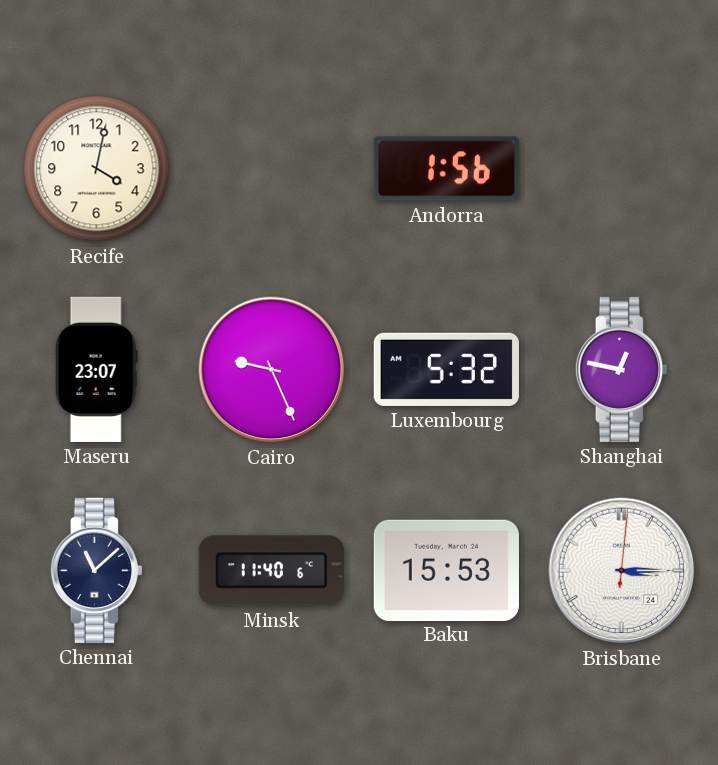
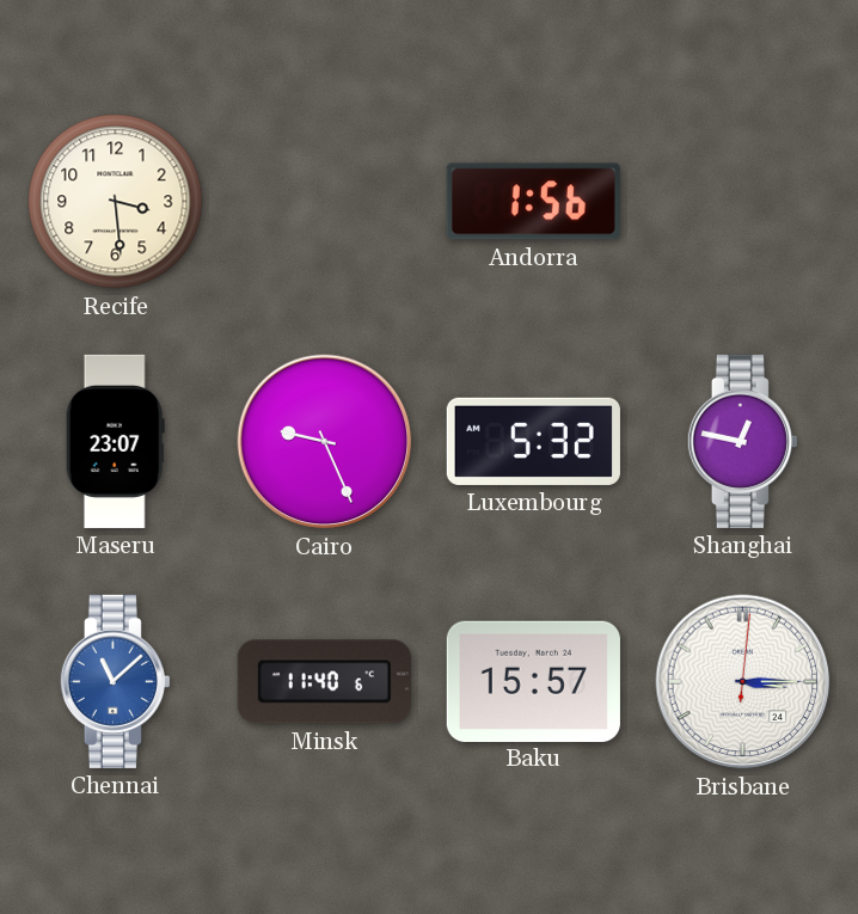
Recife: 4:02 -> 3:29
Chennai dial: navy -> blue
Baku: 15:53 -> 15:57
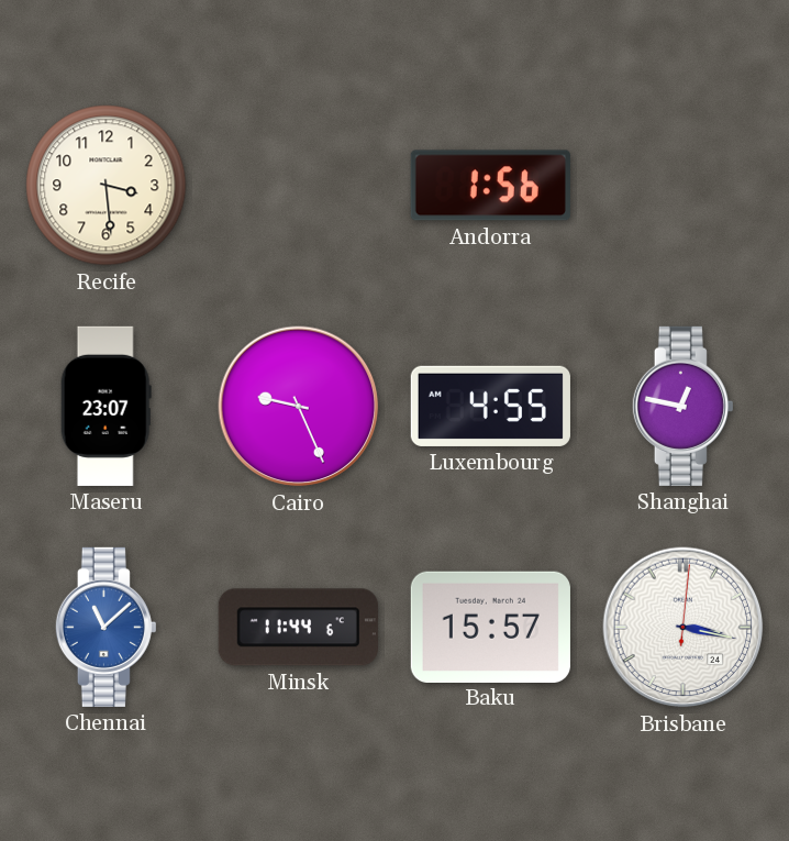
Luxembourg: 5:32 -> 4:55
Minsk: 11:40 -> 11:44
Brisbane: 3:15 -> 3:17
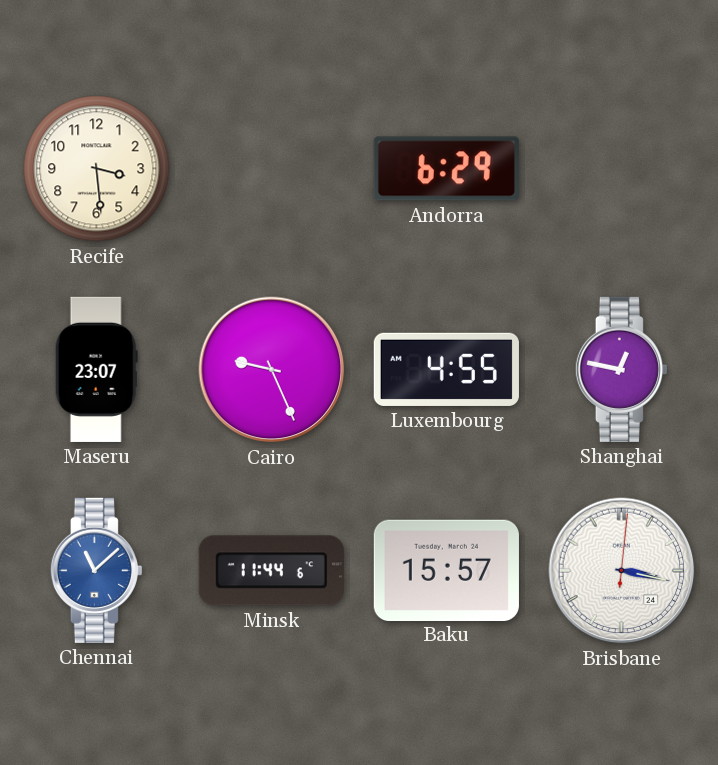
Andorra: 1:56 -> 6:29
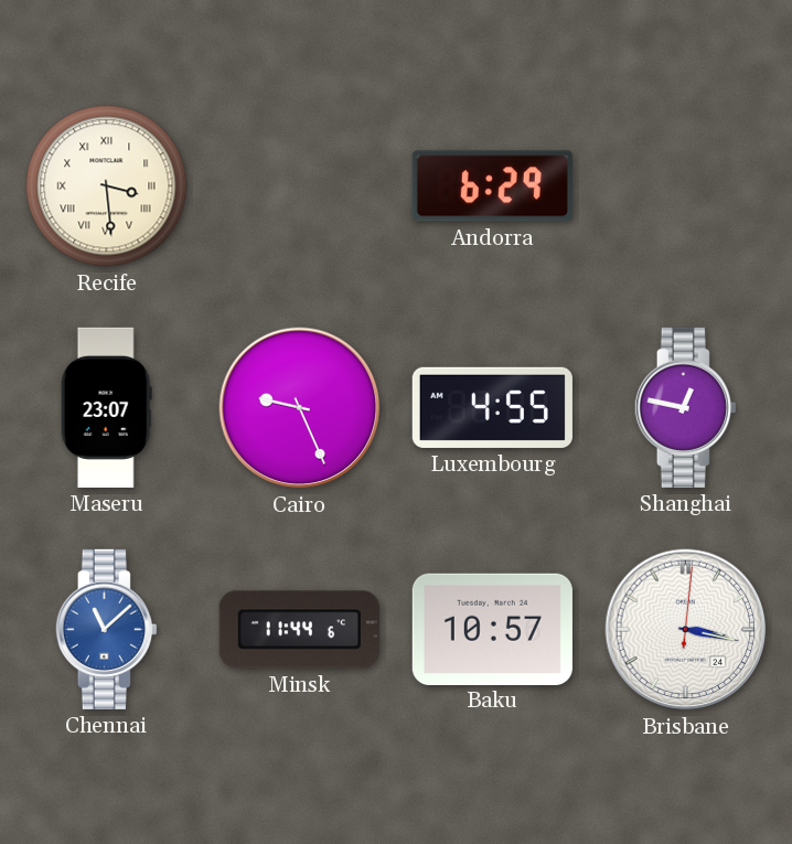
Recife numerals: Arabic -> Roman
Baku: 15:57 -> 10:57
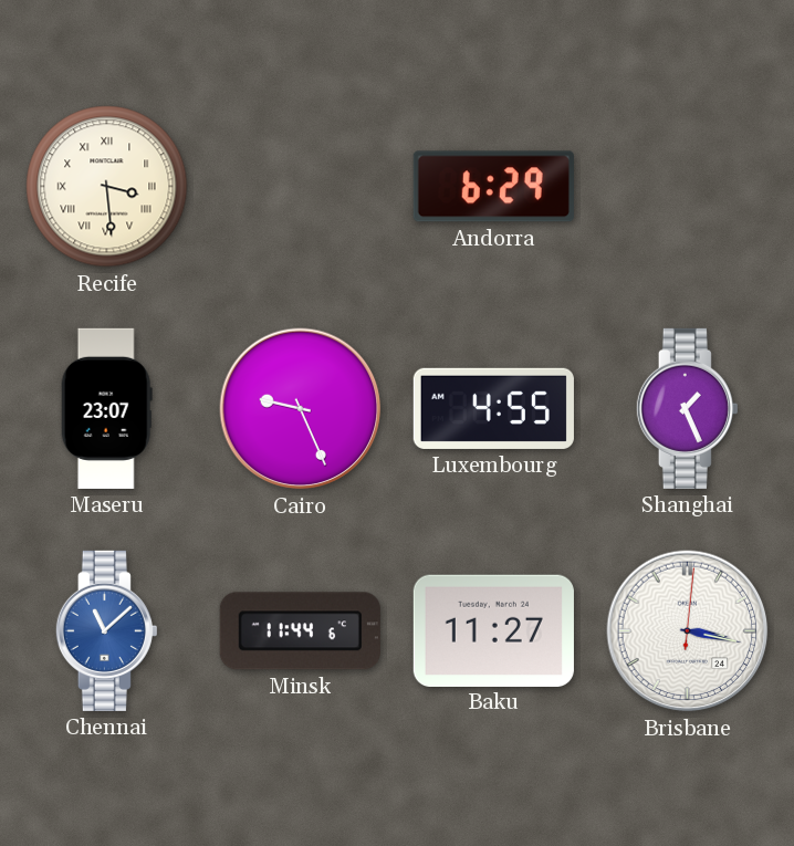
Shanghai: 12:47 -> 1:26
Baku: 10:57 -> 11:27
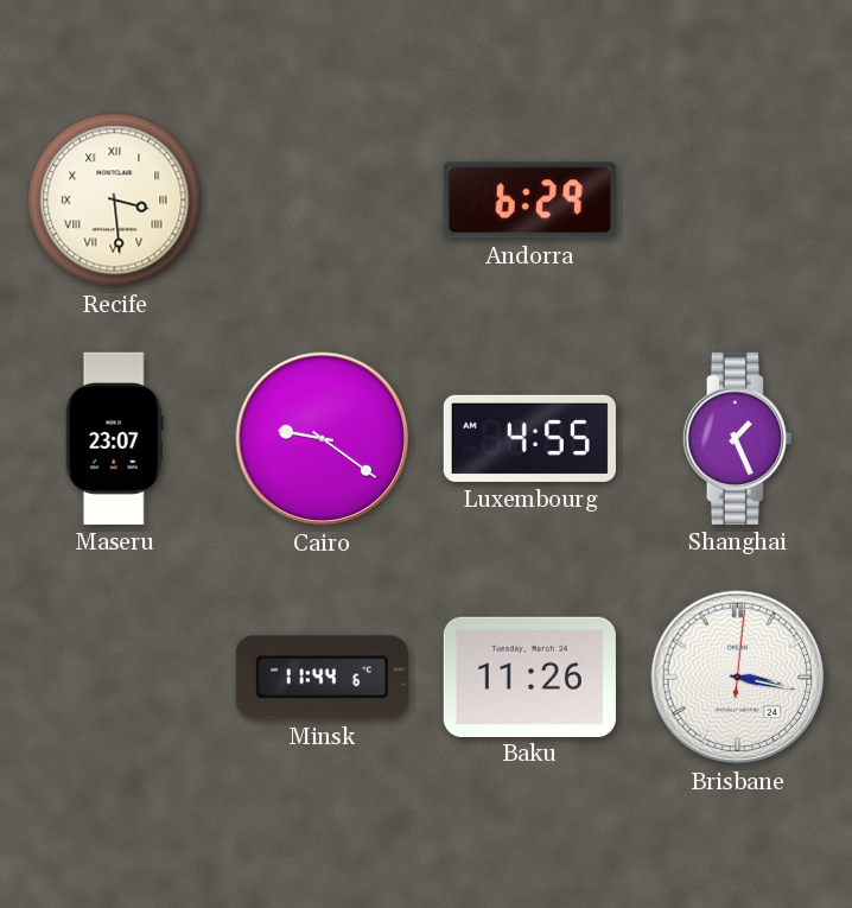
Cairo: 9:26 -> 9:21
Chennai: 11:08 -> none
Baku: 11:27 -> 11:26
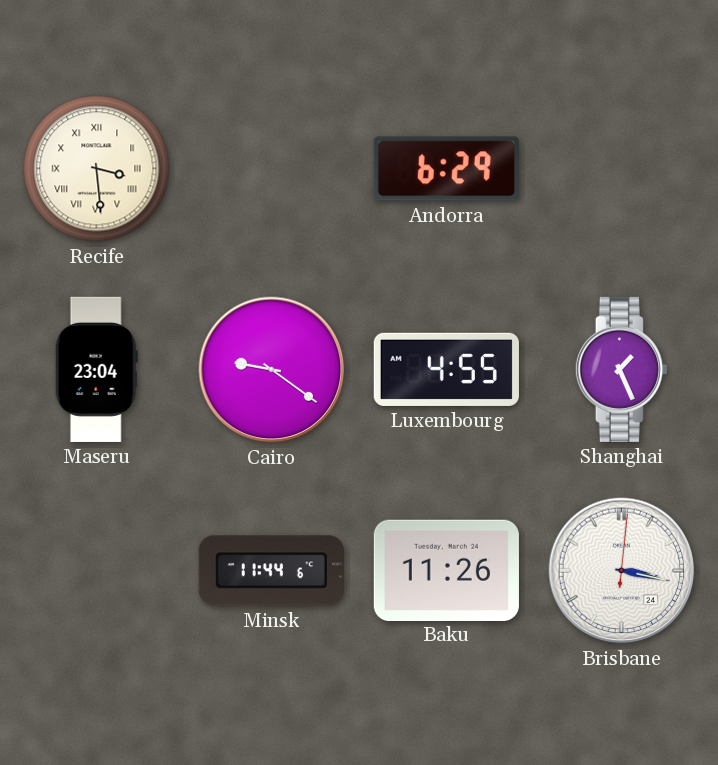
Maseru: 23:07 -> 23:04
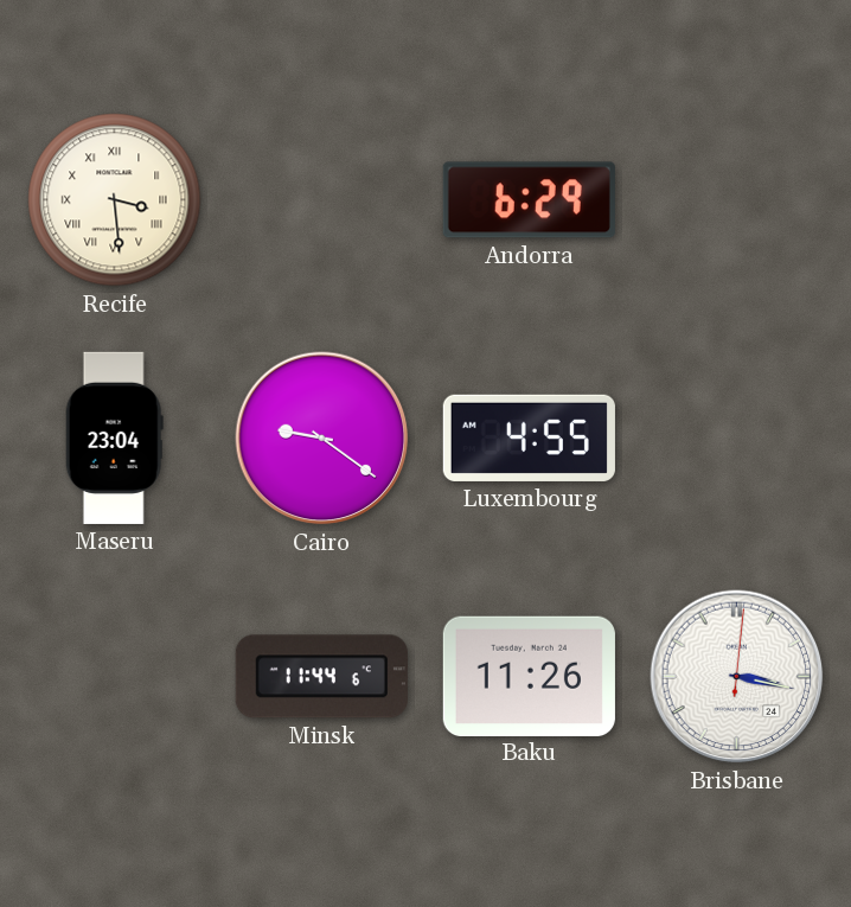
Shanghai: 1:26 -> none
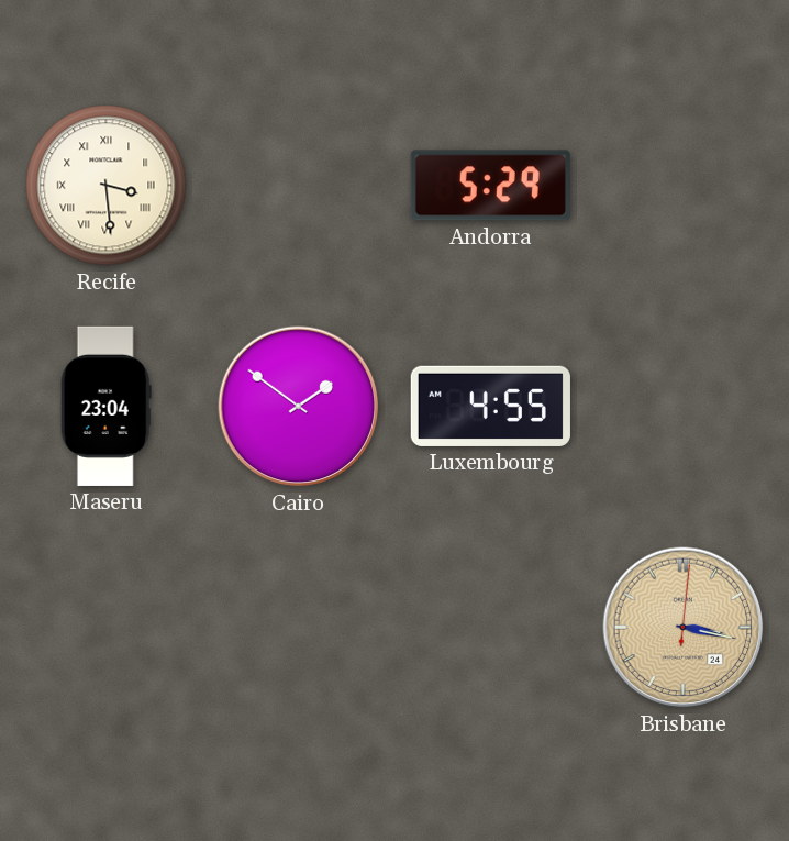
Andorra: 6:29 -> 5:29
Cairo: 9:21 -> 1:51
Minsk: 11:44 -> none
Baku: 11:26 -> none
Brisbane dial: white -> champagne
